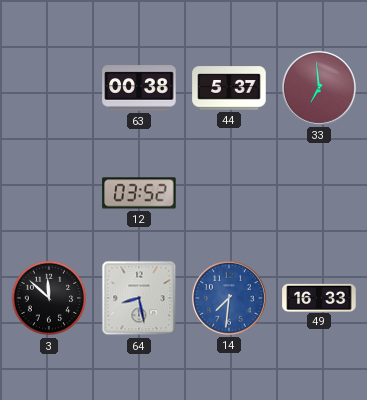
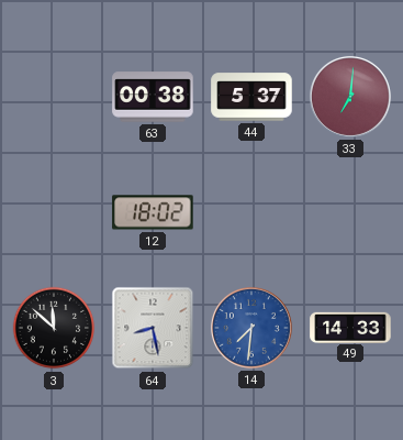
33: 6:59 -> 7:01
12: 03:52 -> 18:02
49: 16:33 -> 14:33
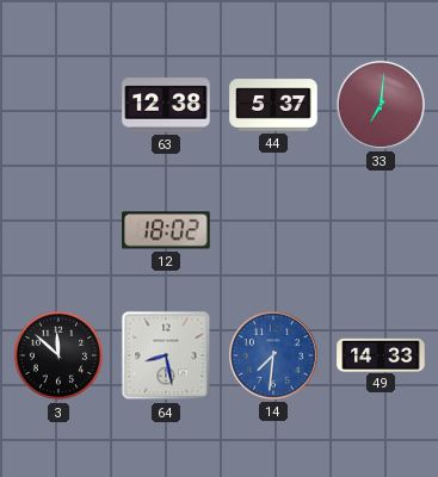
63: 00:38 -> 12:38
